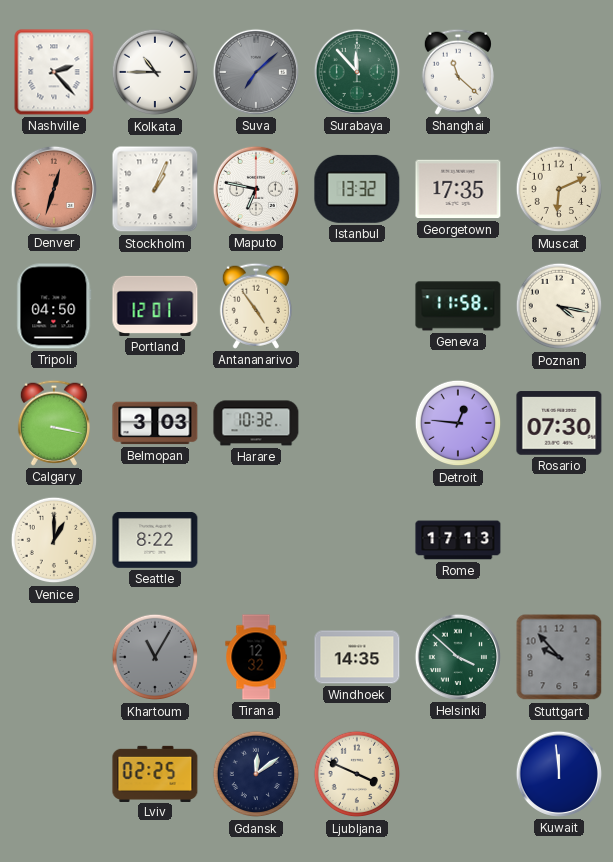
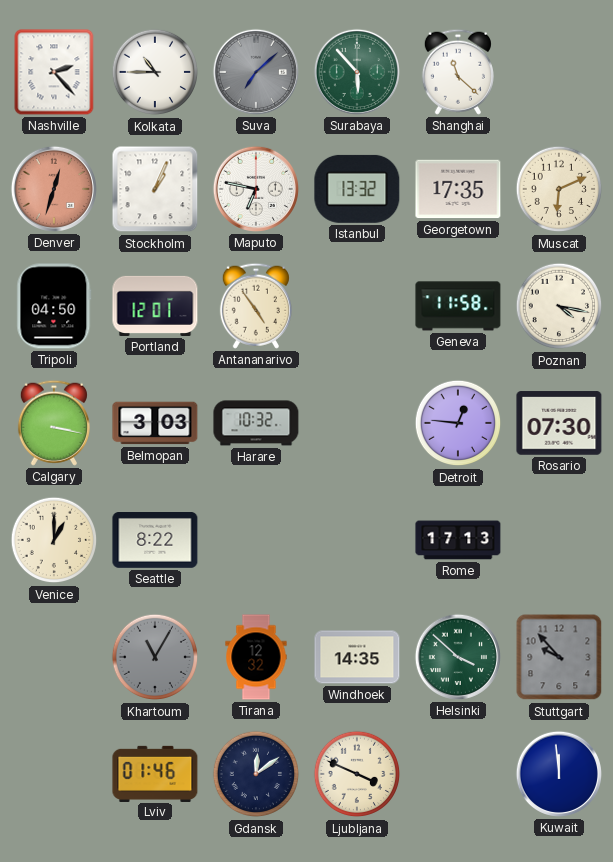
Surabaya: 11:53 -> 5:53
Lviv: 02:25 -> 01:46
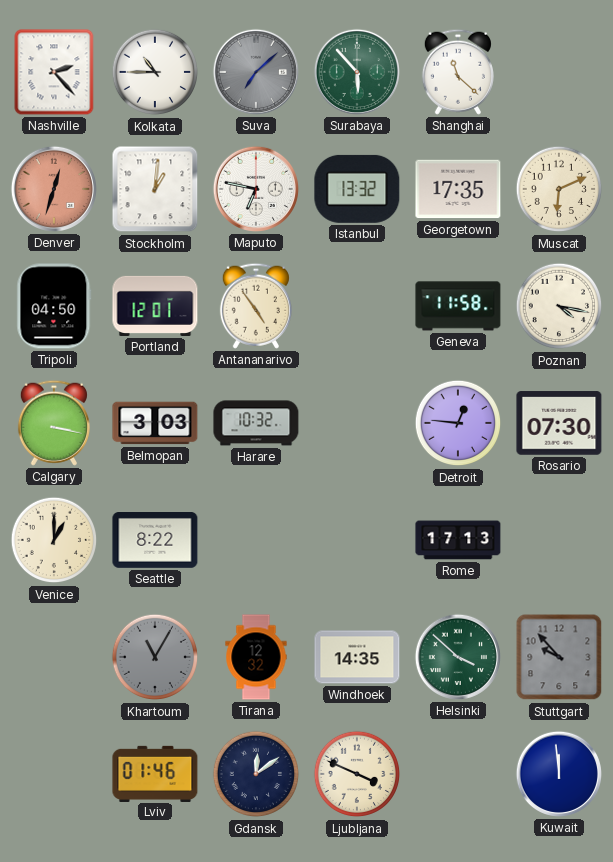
Stockholm: 1:04 -> 1:01
